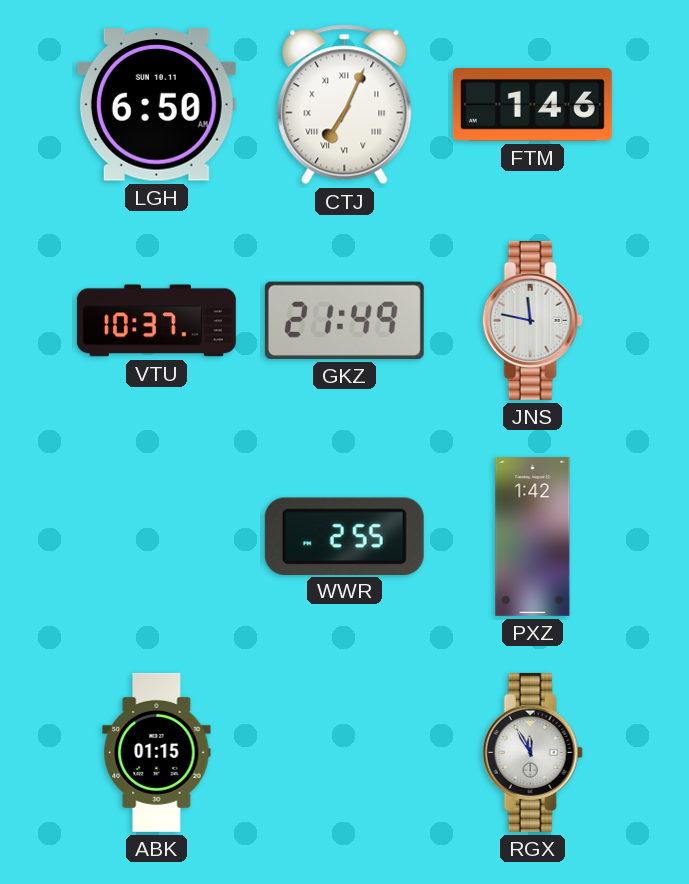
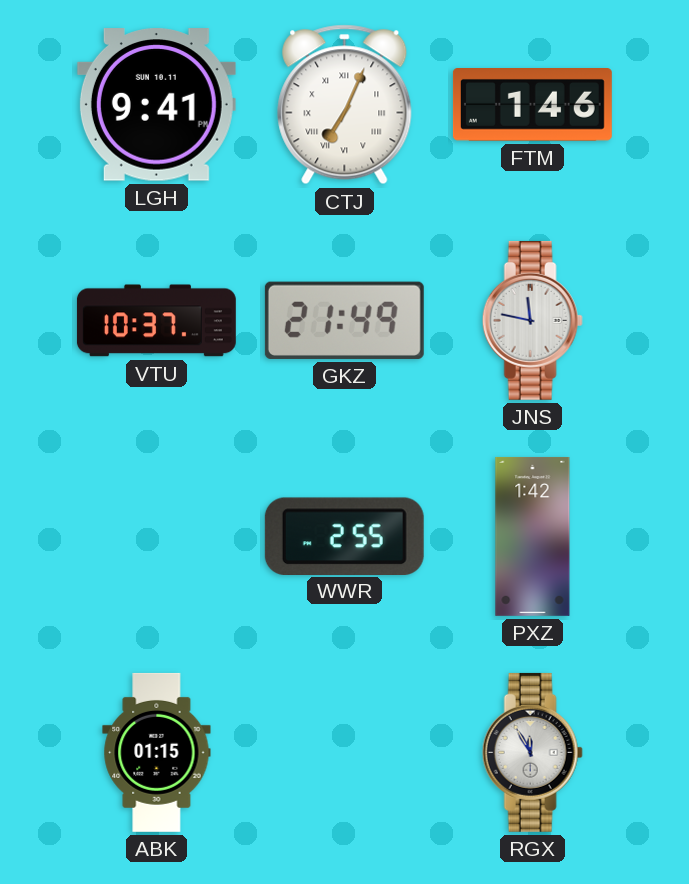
LGH: 6:50 -> 9:41
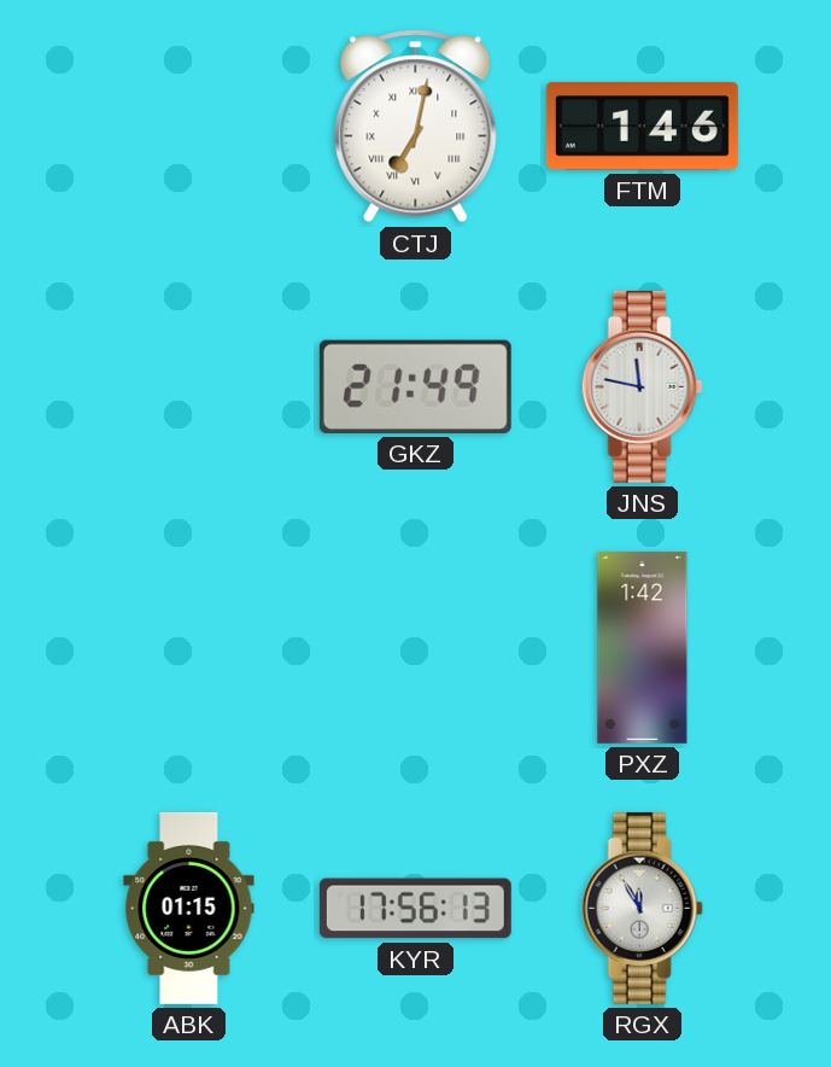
LGH: 9:41 -> none
CTJ: 7:04 -> 7:02
VTU: 10:37 -> none
WWR: 2:55 -> none
KYR: none -> 17:56
